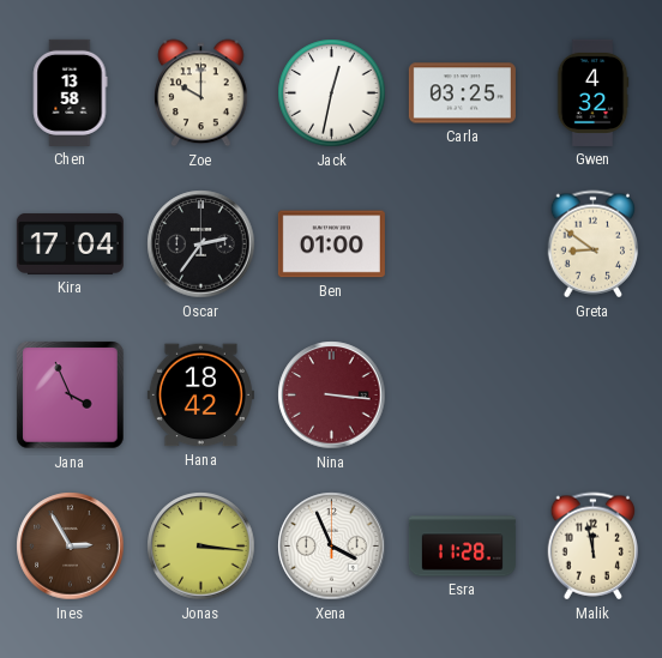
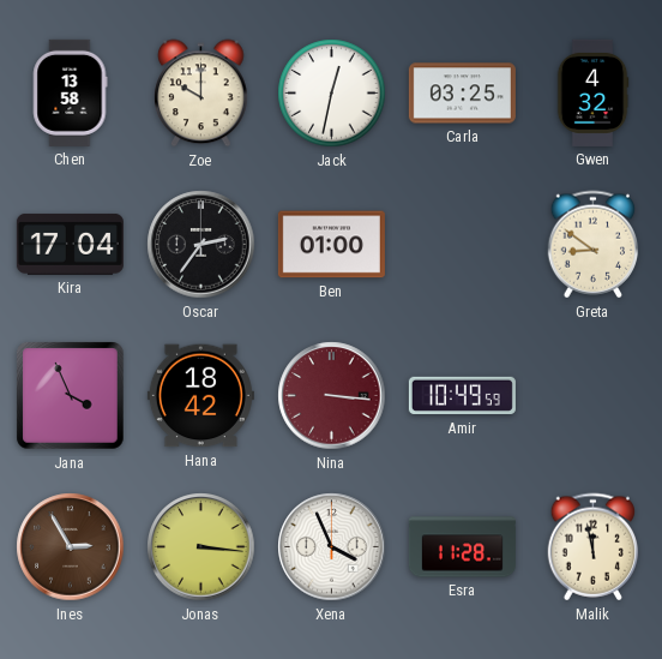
Amir: none -> 10:49
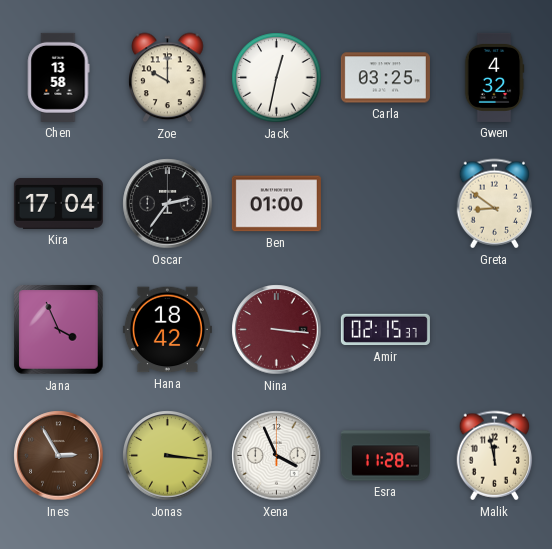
Amir: 10:49 -> 02:15
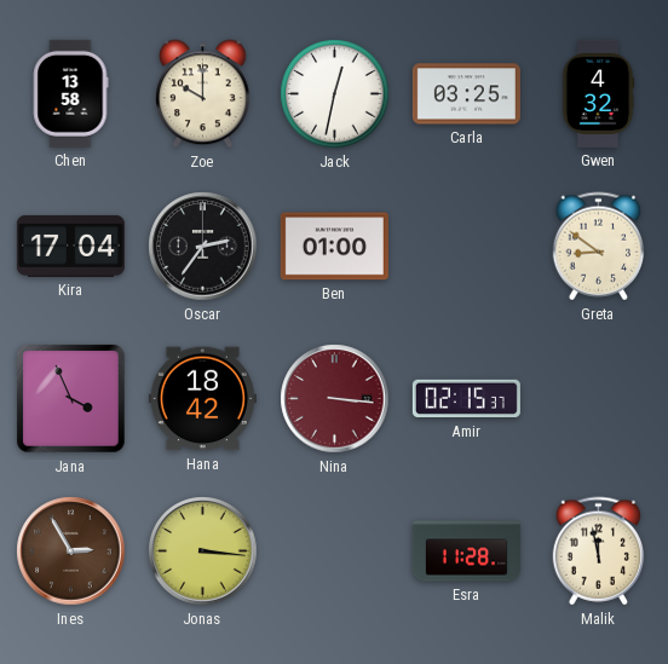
Xena: 3:56 -> none
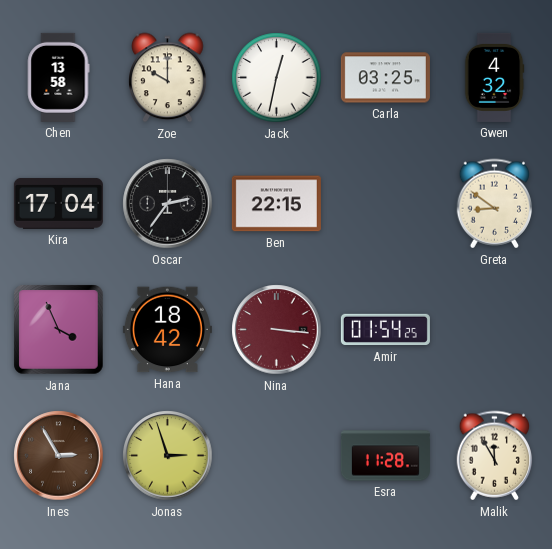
Ben: 01:00 -> 22:15
Amir: 02:15 -> 01:54
Jonas: 3:16 -> 2:57
Malik: 11:58 -> 11:55
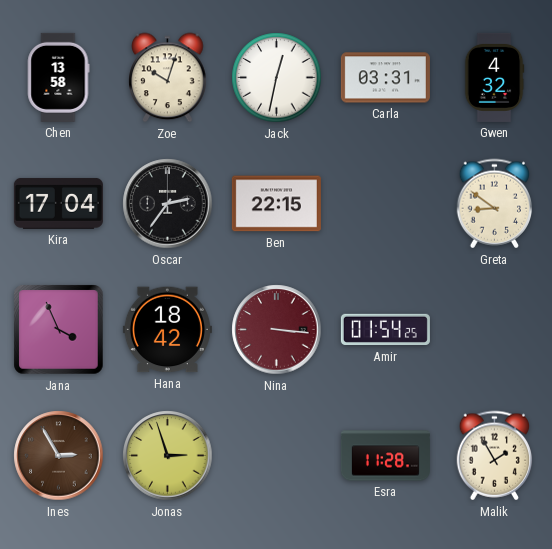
Zoe: 10:00 -> 10:03
Carla: 03:25 -> 03:31
Malik: 11:55 -> 1:55
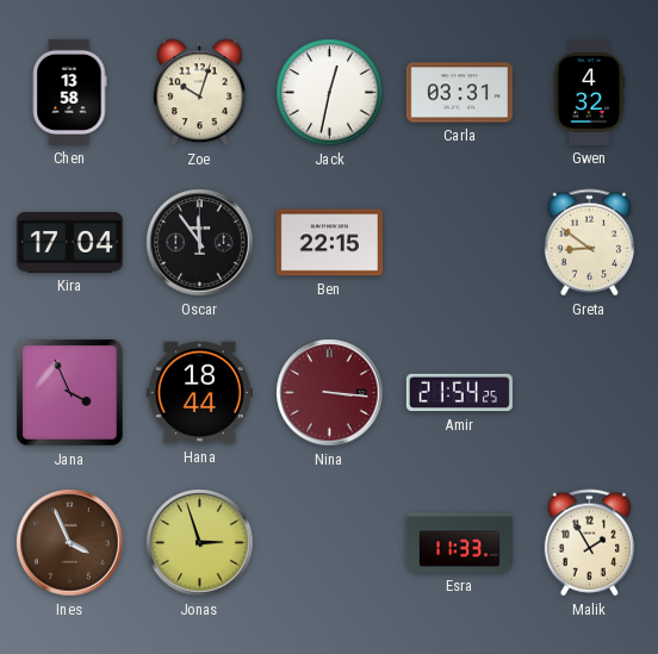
Oscar: 2:36 -> 11:54
Hana: 18:42 -> 18:44
Amir: 01:54 -> 21:54
Ines: 2:55 -> 3:56
Esra: 11:28 -> 11:33
